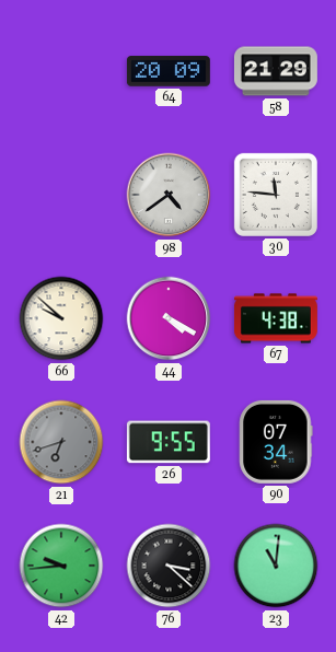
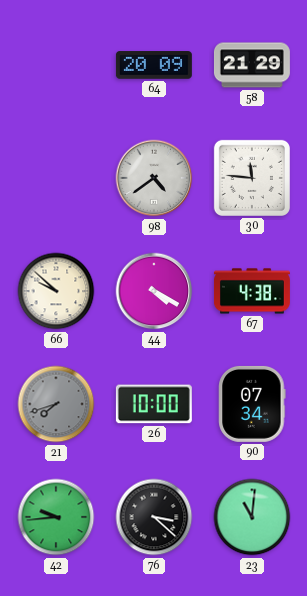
21: 6:42 -> 7:42
26: 9:55 -> 10:00
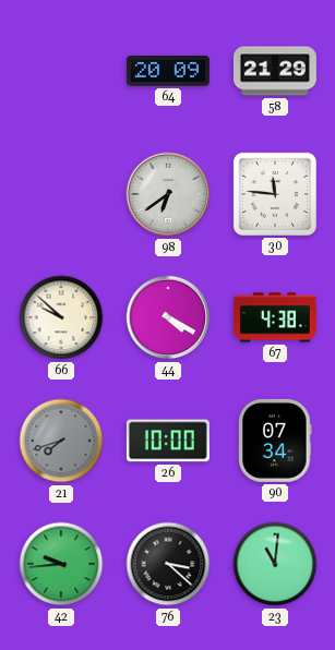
98: 4:39 -> 6:39
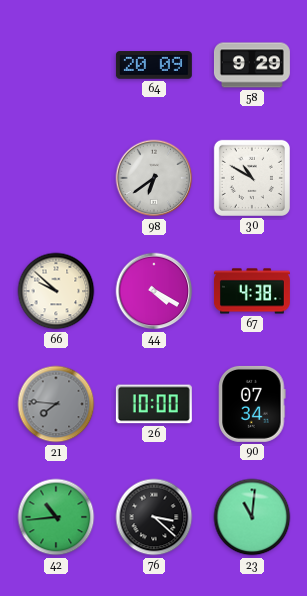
58: 21:29 -> 9:29
30: 11:46 -> 10:50
21: 7:42 -> 7:46
42: 9:44 -> 10:44
